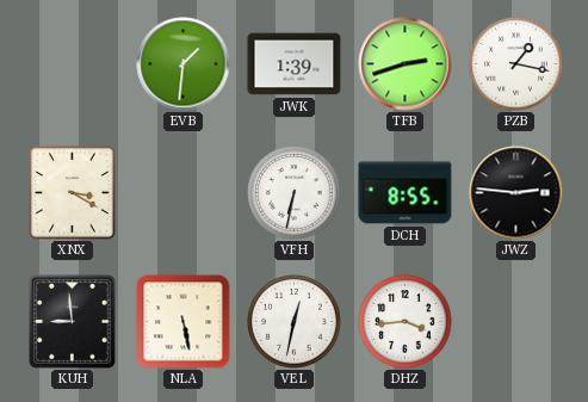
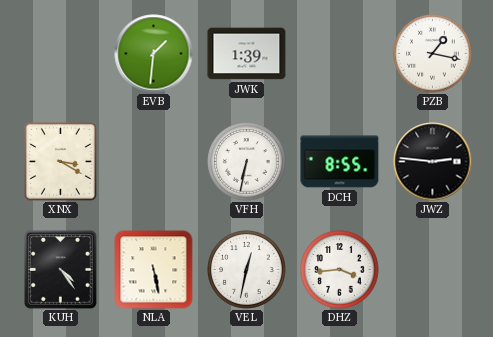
TFB: 2:42 -> none
KUH: 8:59 -> 4:24
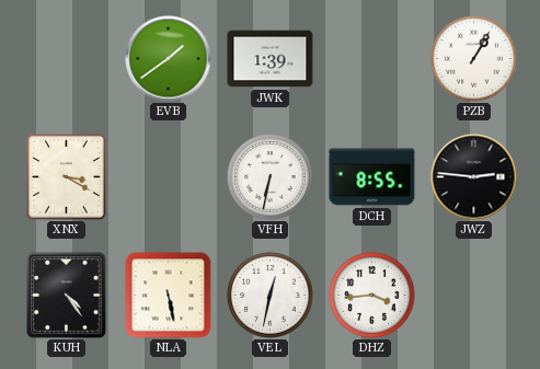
EVB: 1:31 -> 1:39
PZB: 1:17 -> 1:05
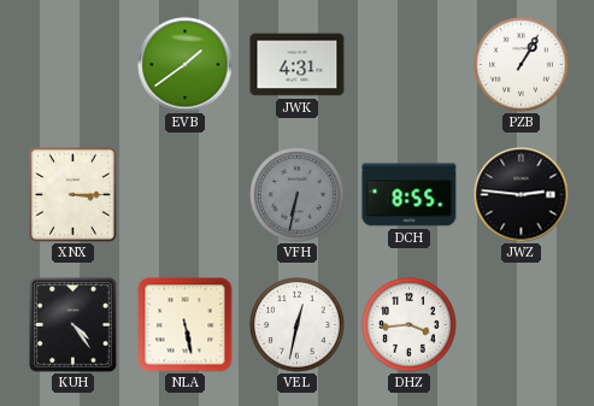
JWK: 1:39 -> 4:31
XNX: 3:20 -> 3:15
VFH dial: white -> grey
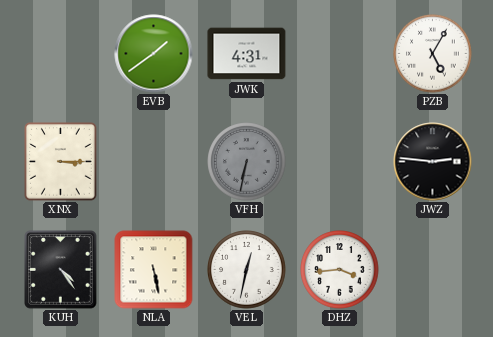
PZB: 1:05 -> 5:05
DCH: 8:55 -> none
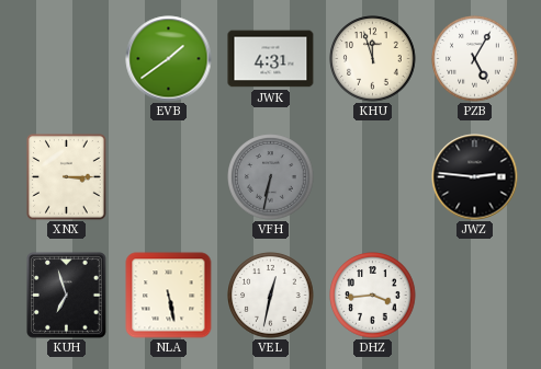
KHU: none -> 11:57
KUH: 4:24 -> 6:57
